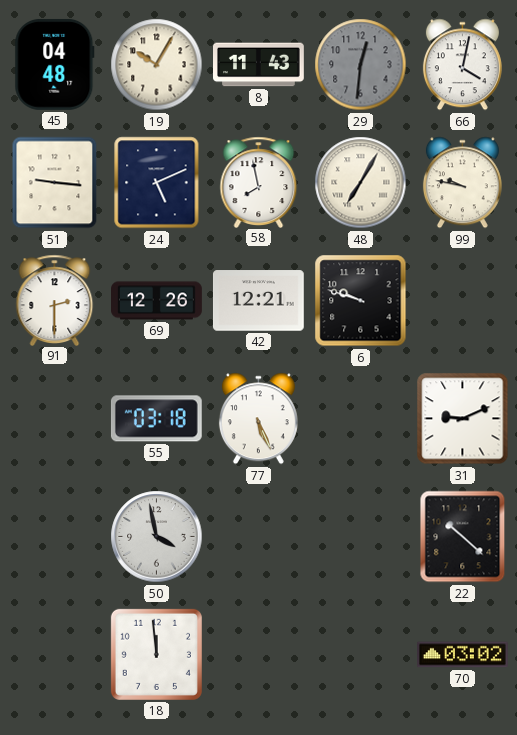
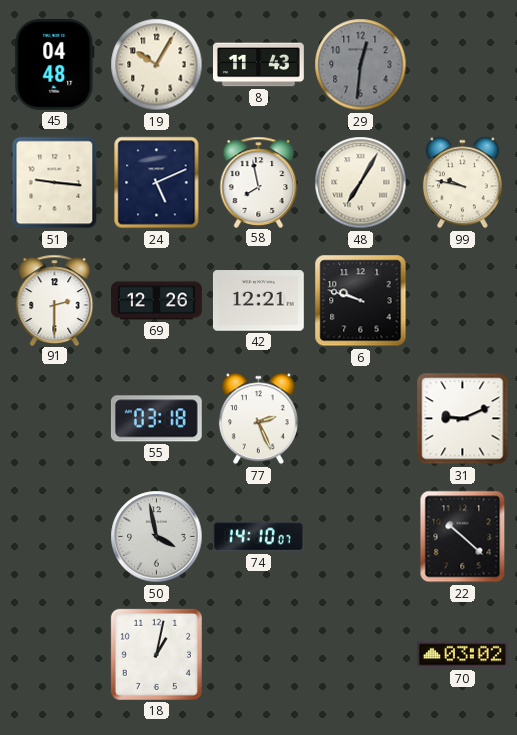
66: 4:02 -> none
77: 5:26 -> 2:26
74: none -> 14:10
18: 11:59 -> 1:02
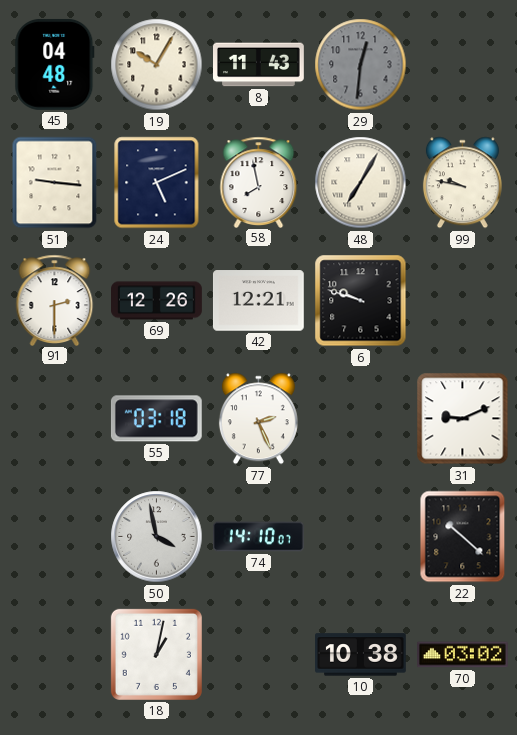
10: none -> 10:38
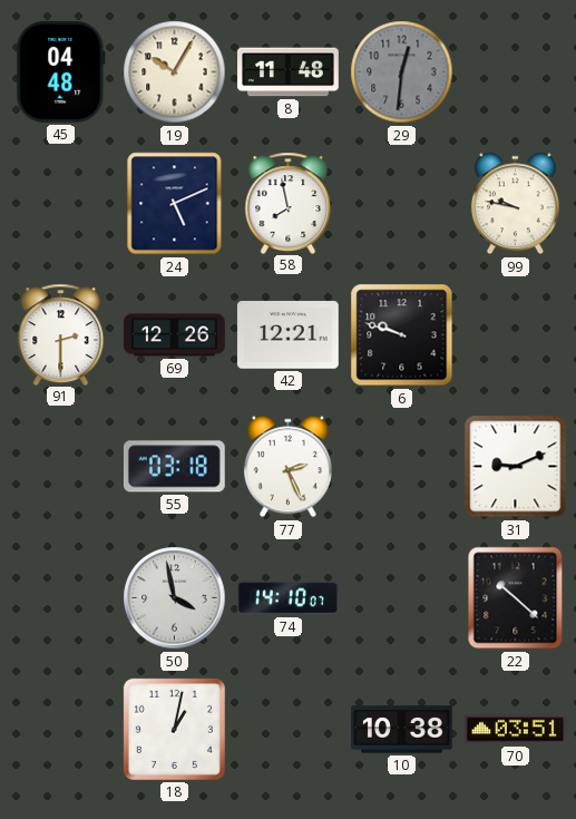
8: 11:43 -> 11:48
51: 9:16 -> none
48: 7:05 -> none
70: 03:02 -> 03:51
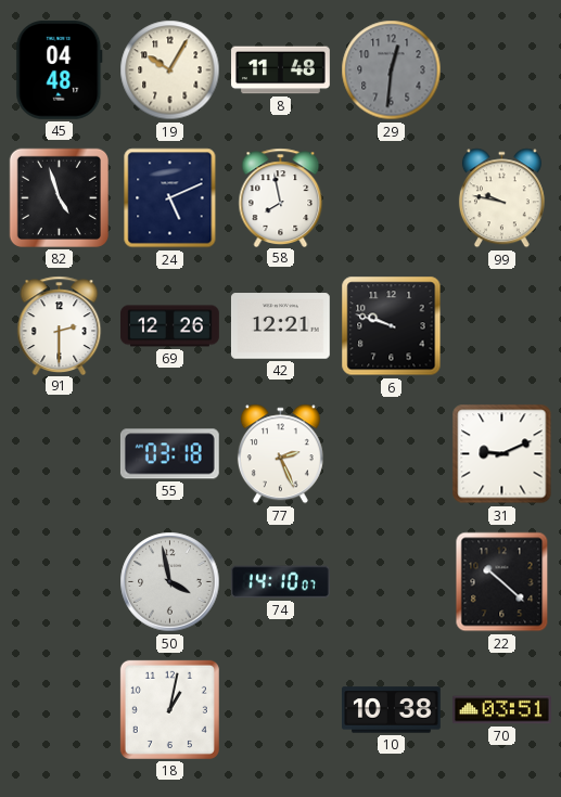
82: none -> 4:57
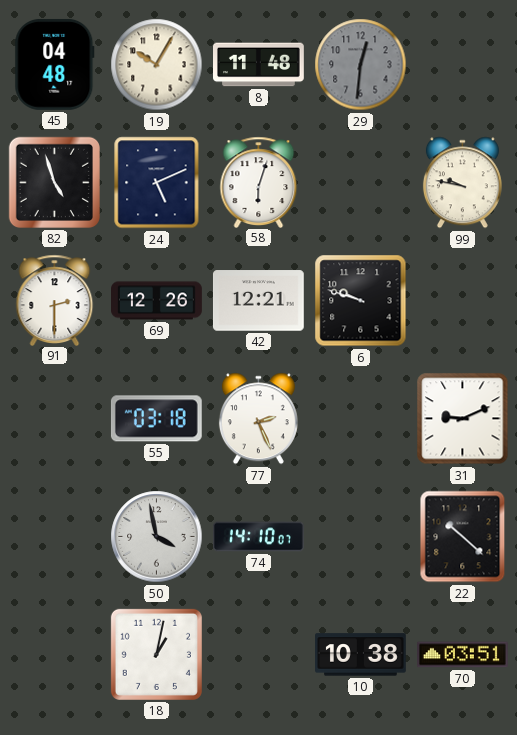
58: 7:58 -> 6:03
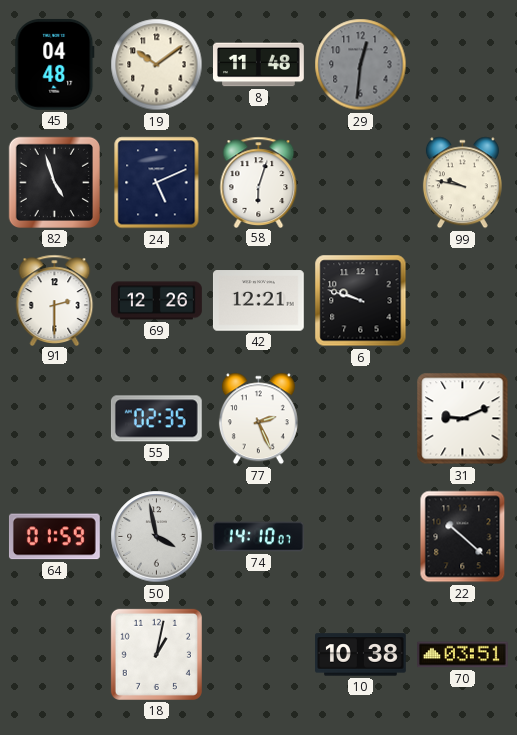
19: 10:05 -> 10:09
55: 03:18 -> 02:35
64: none -> 01:59
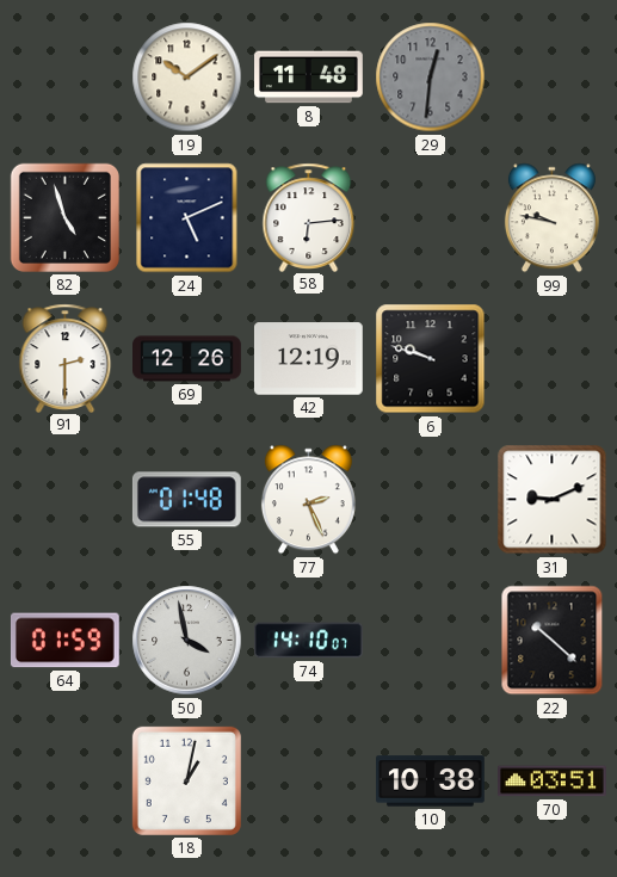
45: 04:48 -> none
58: 6:03 -> 6:14
42: 12:21 -> 12:19
55: 02:35 -> 01:48
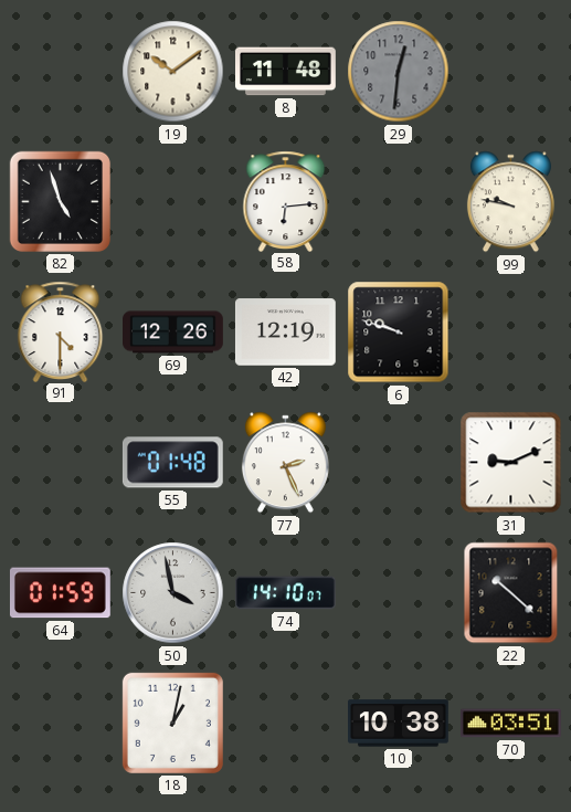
24: 5:11 -> none
91: 2:30 -> 4:30
